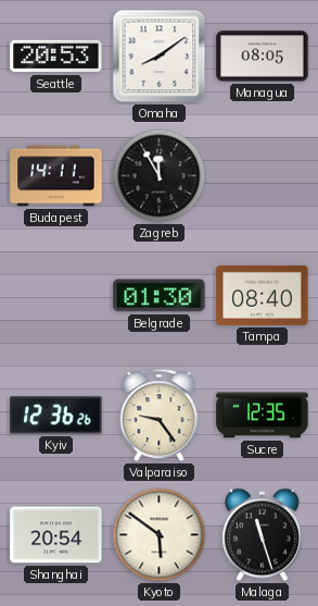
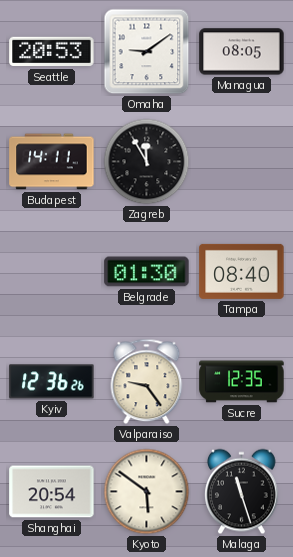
Omaha: 8:09 -> 9:09
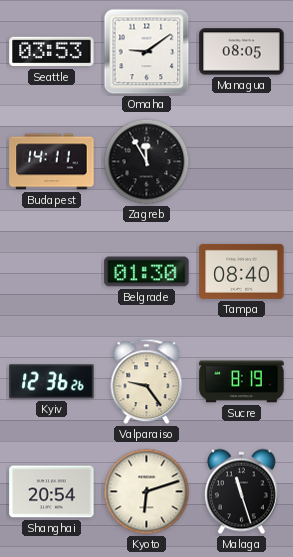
Seattle: 20:53 -> 03:53
Sucre: 12:35 -> 8:19
Kyoto: 5:51 -> 6:12
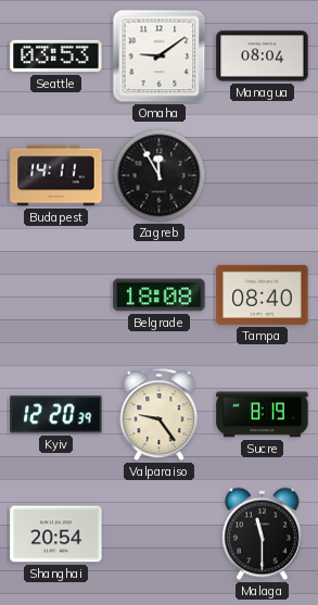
Managua: 08:05 -> 08:04
Belgrade: 01:30 -> 18:08
Kyiv: 12:36 -> 12:20
Kyoto: 6:12 -> none
Malaga: 11:27 -> 11:30
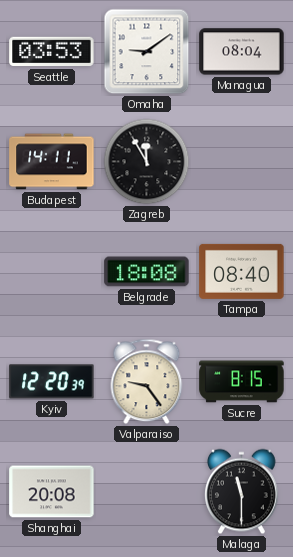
Sucre: 8:19 -> 8:15
Shanghai: 20:54 -> 20:08
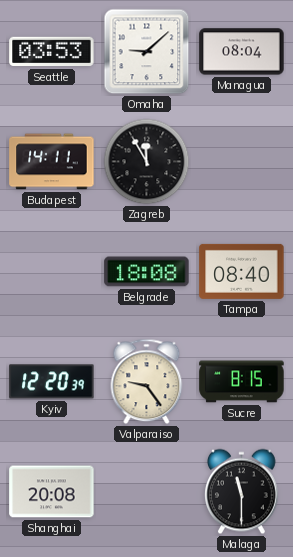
Omaha: 9:09 -> 9:08
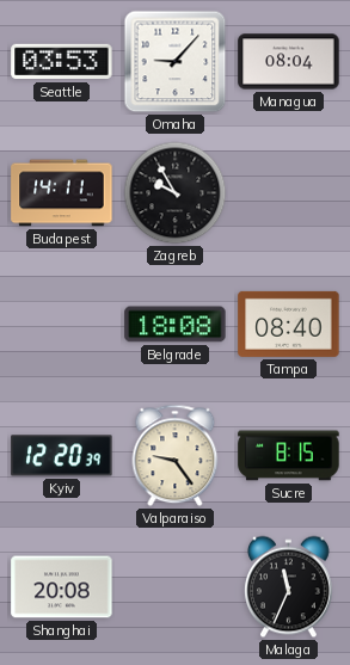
Omaha: 9:08 -> 9:07
Zagreb: 11:55 -> 9:55
Malaga: 11:30 -> 11:34
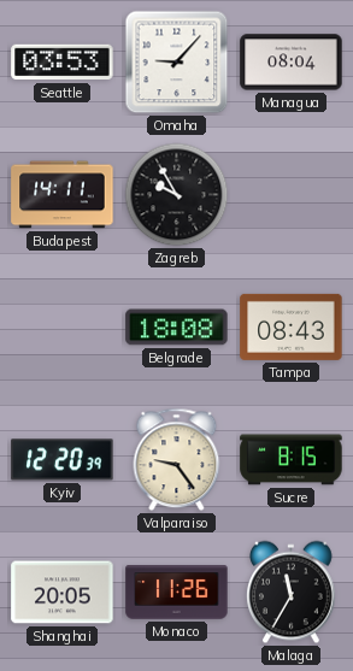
Tampa: 08:40 -> 08:43
Shanghai: 20:08 -> 20:05
Monaco: none -> 11:26
Malaga: 11:34 -> 11:35
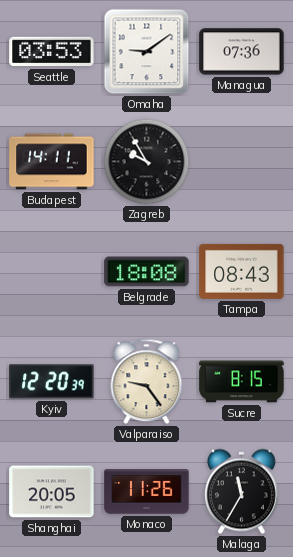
Omaha: 9:07 -> 9:09
Managua: 08:04 -> 07:36
